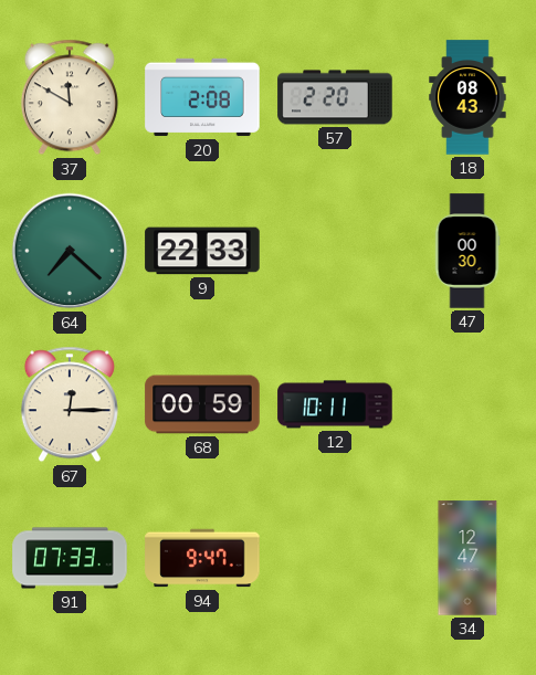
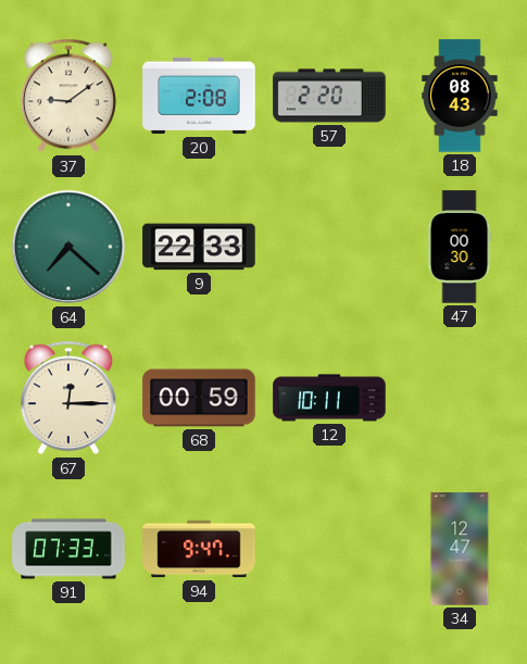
37: 11:50 -> 9:09
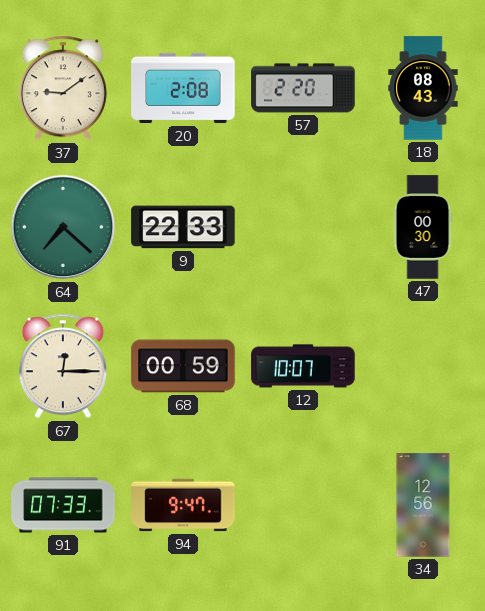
12: 10:11 -> 10:07
34: 12:47 -> 12:56
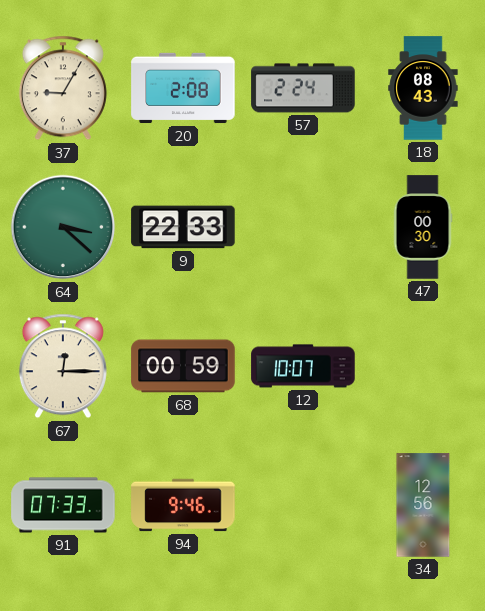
37: 9:09 -> 9:05
57: 2:20 -> 2:24
64: 7:22 -> 3:22
94: 9:47 -> 9:46
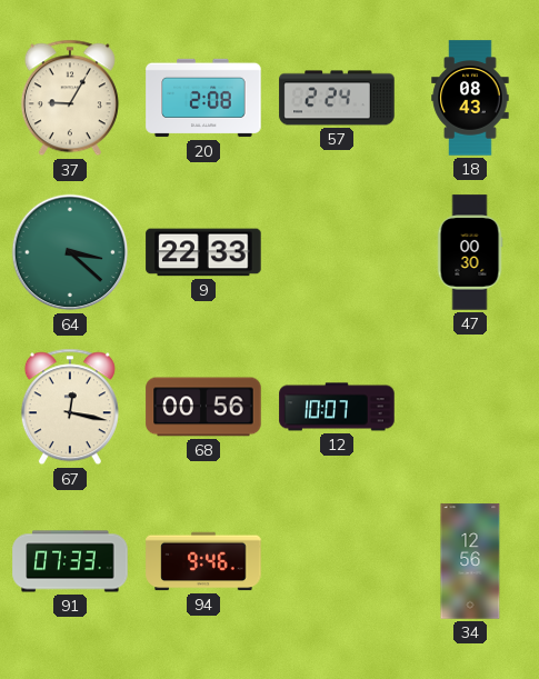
67: 12:15 -> 12:17
68: 00:59 -> 00:56
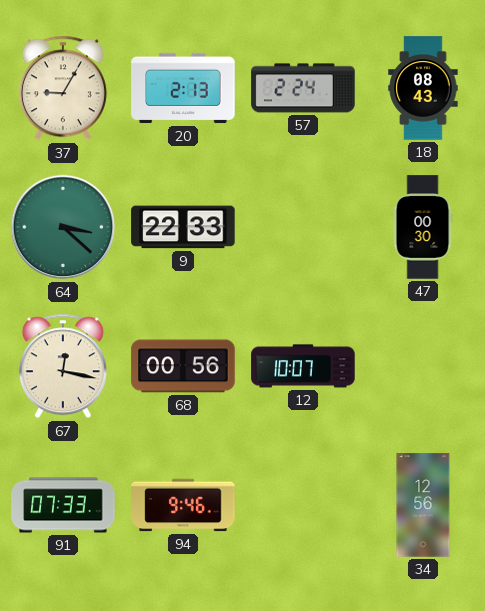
20: 2:08 -> 2:13
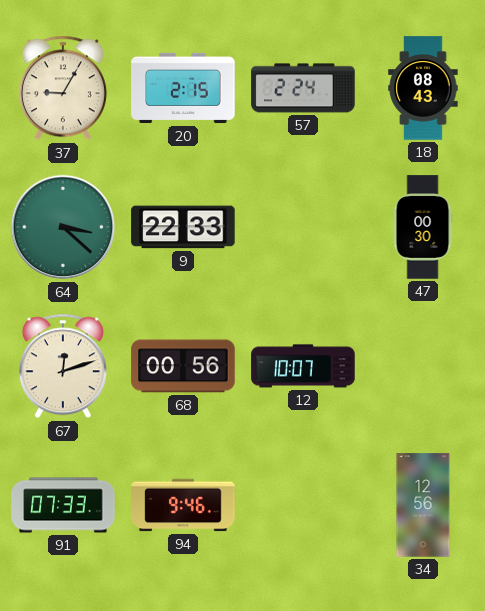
20: 2:13 -> 2:15
67: 12:17 -> 12:12
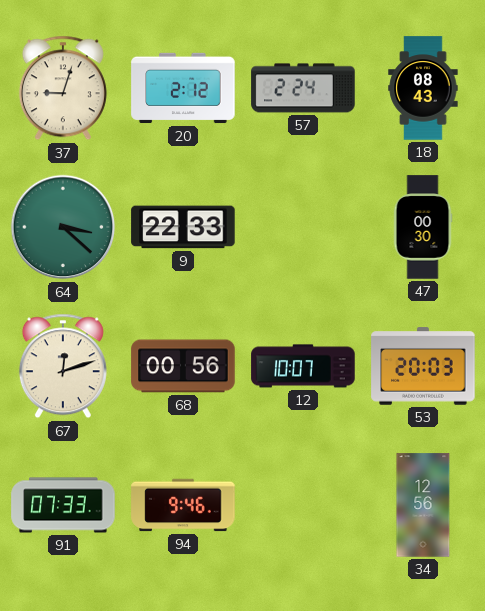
37: 9:05 -> 9:03
20: 2:15 -> 2:12
53: none -> 20:03
